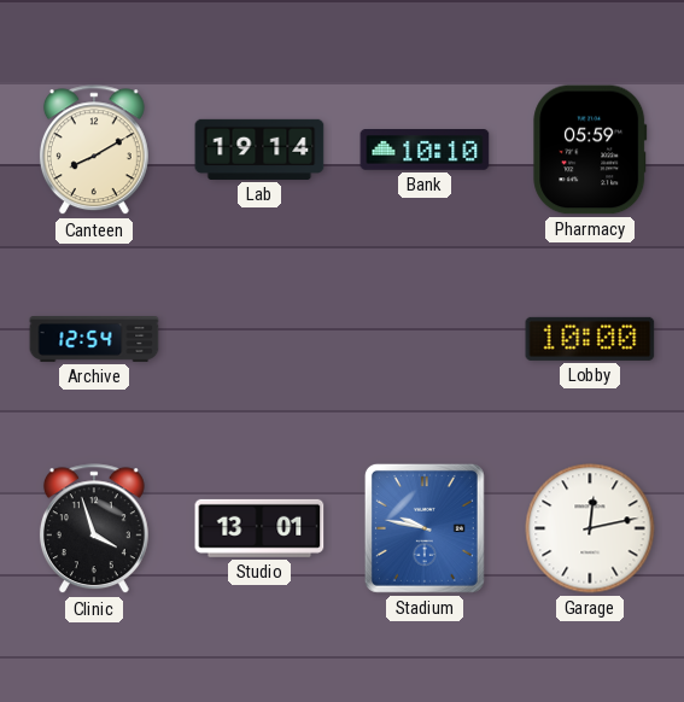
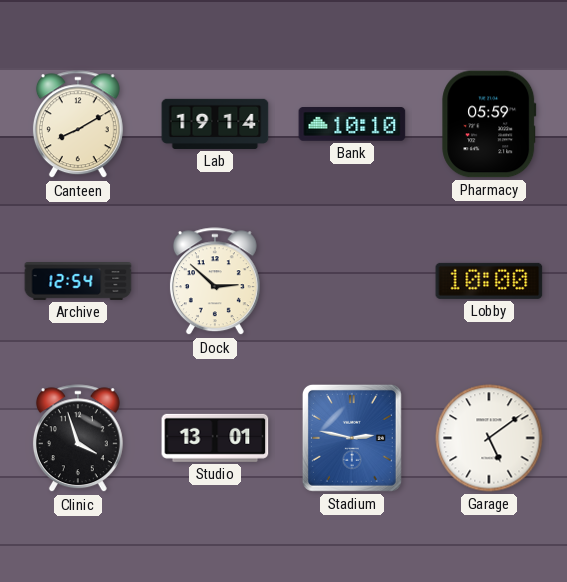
Dock: none -> 2:52
Stadium: 9:47 -> 2:47
Garage: 12:13 -> 5:09
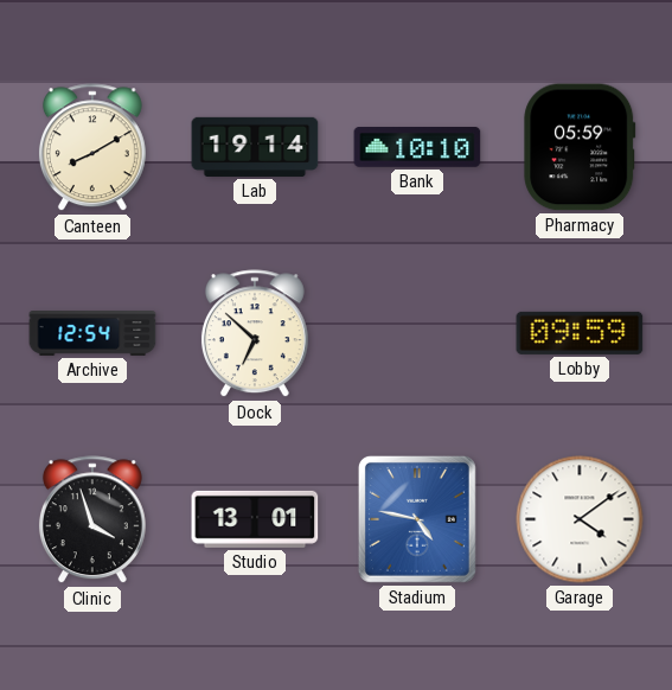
Dock: 2:52 -> 6:52
Lobby: 10:00 -> 09:59
Stadium: 2:47 -> 4:47
Garage: 5:09 -> 4:09
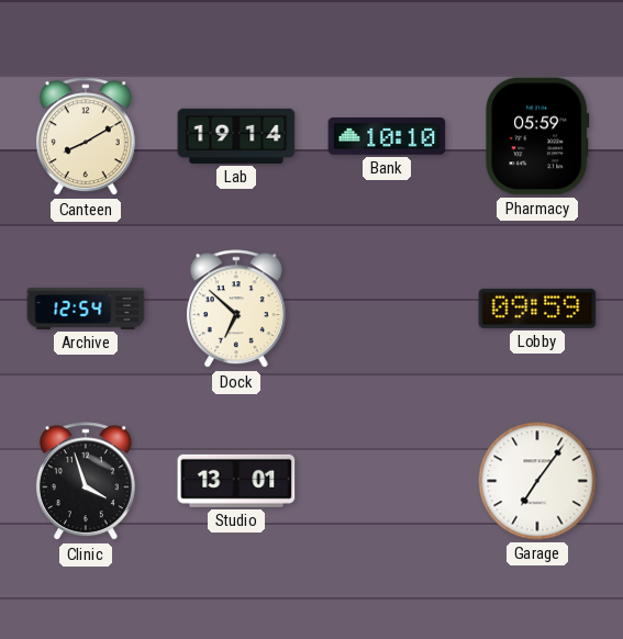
Stadium: 4:47 -> none
Garage: 4:09 -> 7:06
